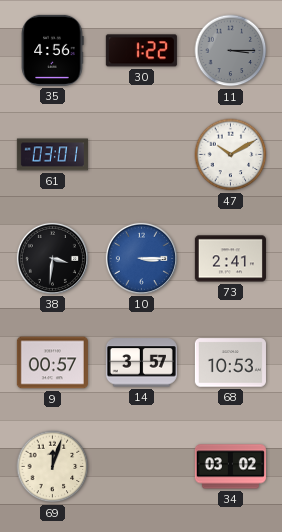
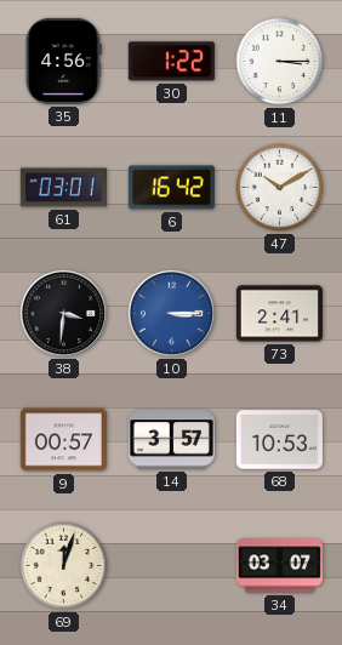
11 dial: grey -> white
6: none -> 16:42
34: 03:02 -> 03:07
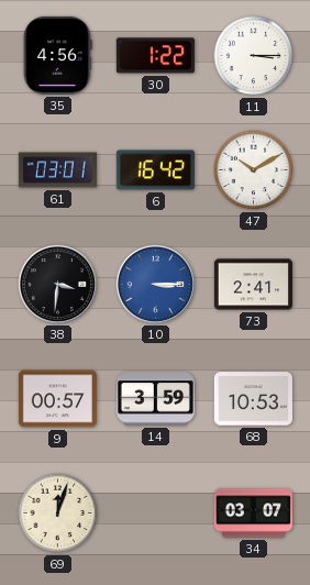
14: 3:57 -> 3:59
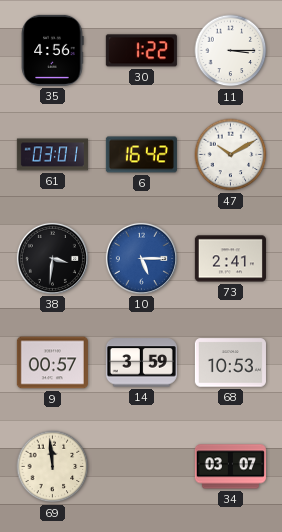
10: 3:15 -> 5:15
69: 12:03 -> 11:59
